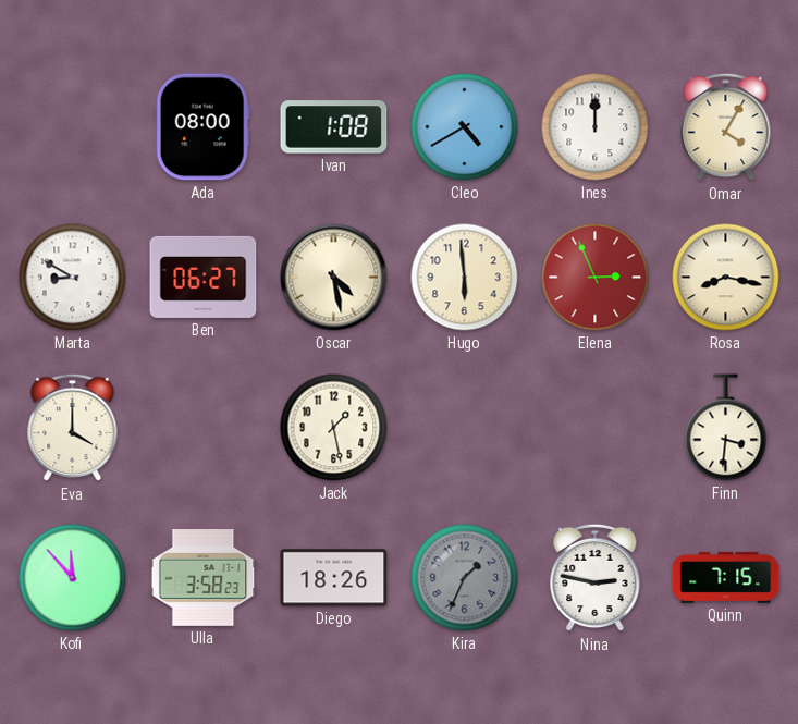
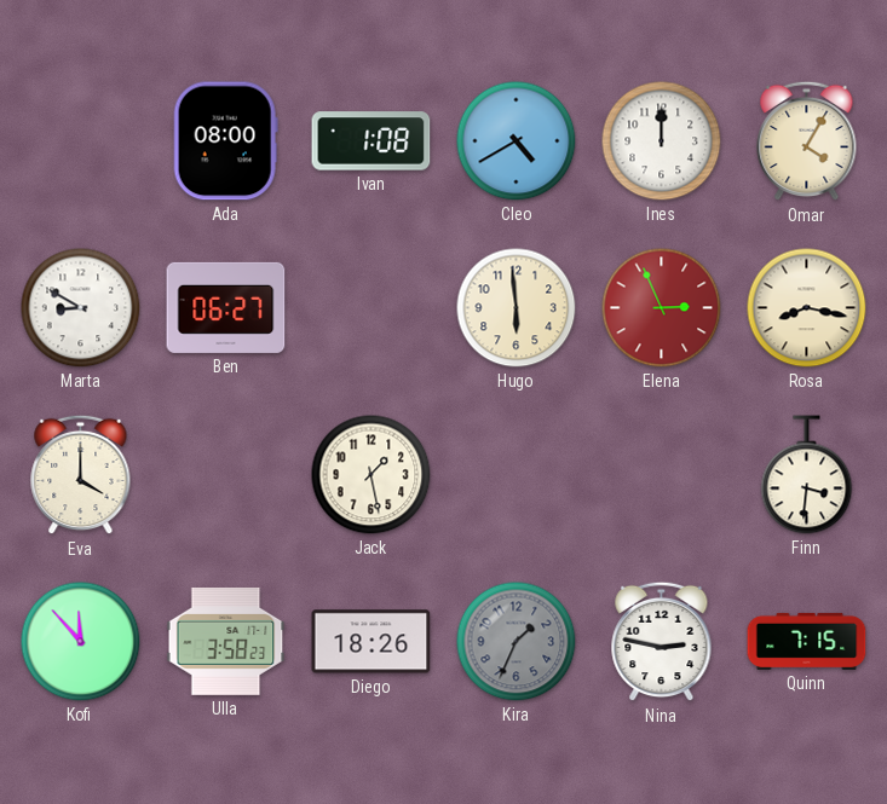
Oscar: 4:28 -> none
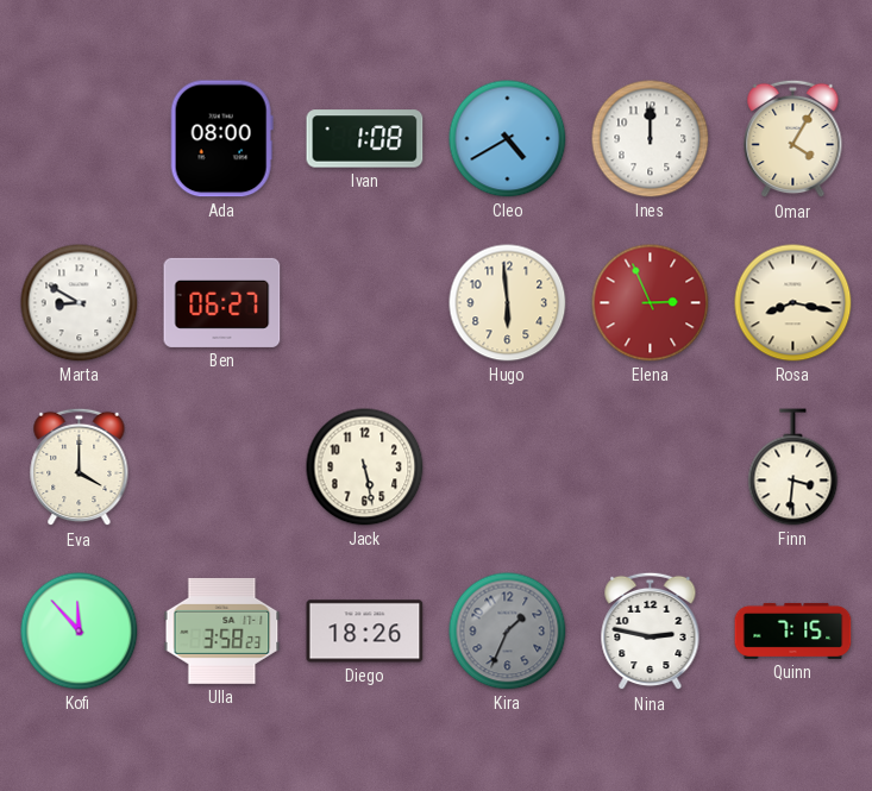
Jack: 1:28 -> 5:28
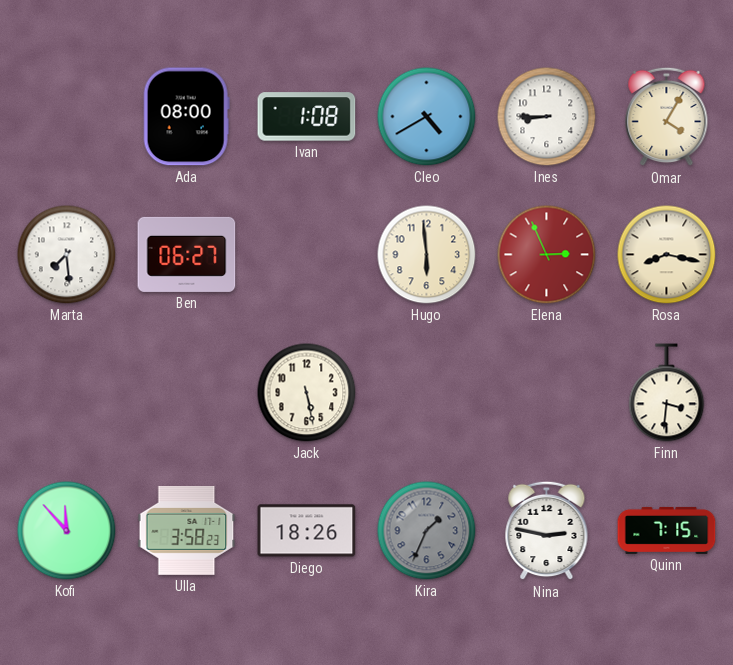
Ines: 12:00 -> 8:45
Marta: 8:50 -> 7:29
Eva: 4:00 -> none
